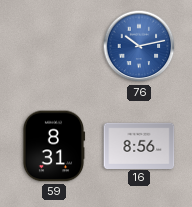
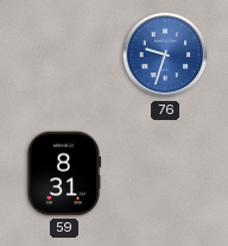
76: 10:13 -> 9:33
16: 8:56 -> none
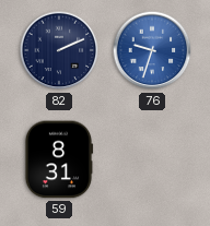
82: none -> 2:11
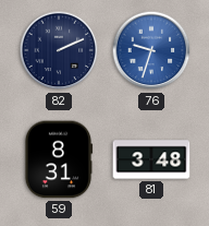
81: none -> 3:48
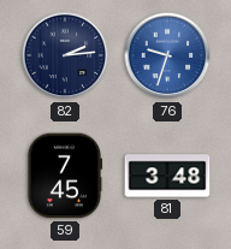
82: 2:11 -> 2:14
59: 8:31 -> 7:45
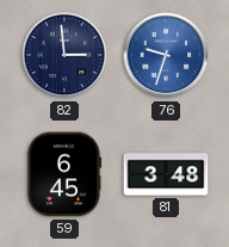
82: 2:14 -> 2:59
59: 7:45 -> 6:45
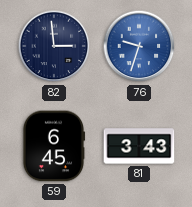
81: 3:48 -> 3:43
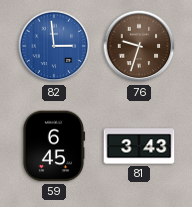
82 dial: navy -> blue
76 dial: blue -> brown
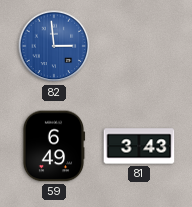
76: 9:33 -> none
59: 6:45 -> 6:49
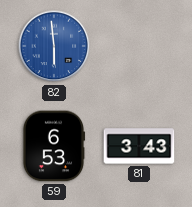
82: 2:59 -> 5:59
59: 6:49 -> 6:53
